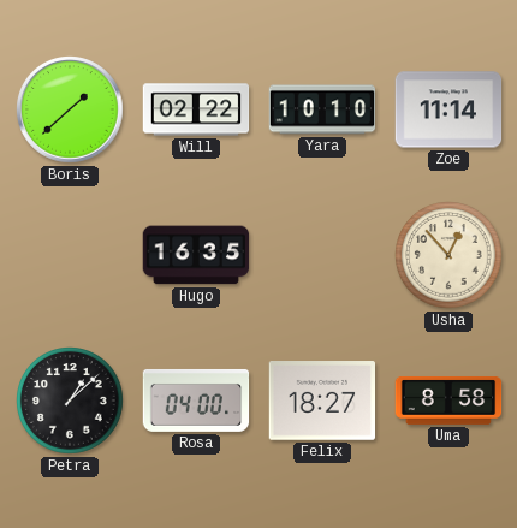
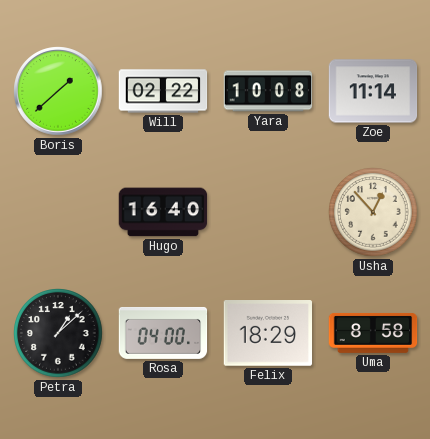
Yara: 10:10 -> 10:08
Hugo: 16:35 -> 16:40
Felix: 18:27 -> 18:29
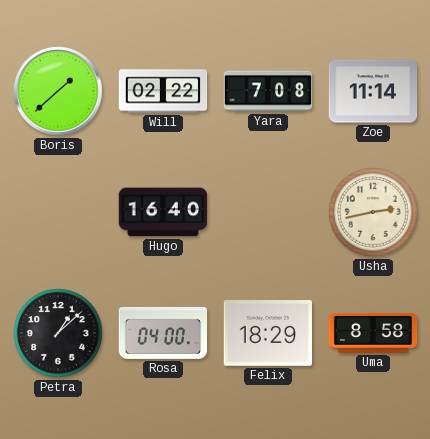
Yara: 10:08 -> 7:08
Usha: 12:53 -> 2:43
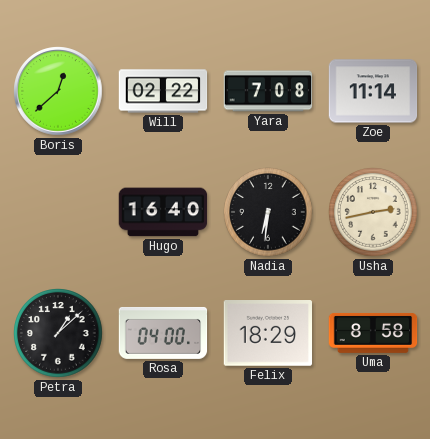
Boris: 1:38 -> 12:38
Nadia: none -> 6:31
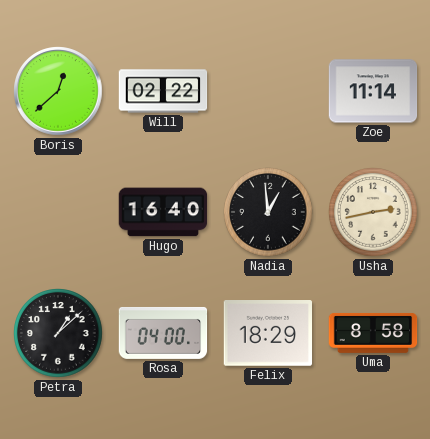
Yara: 7:08 -> none
Nadia: 6:31 -> 12:59
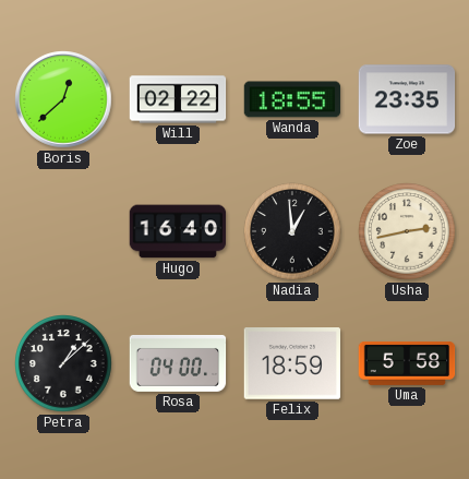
Wanda: none -> 18:55
Zoe: 11:14 -> 23:35
Felix: 18:29 -> 18:59
Uma: 8:58 -> 5:58
